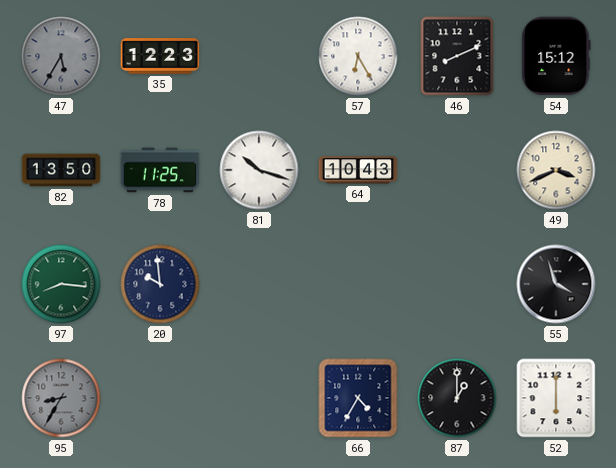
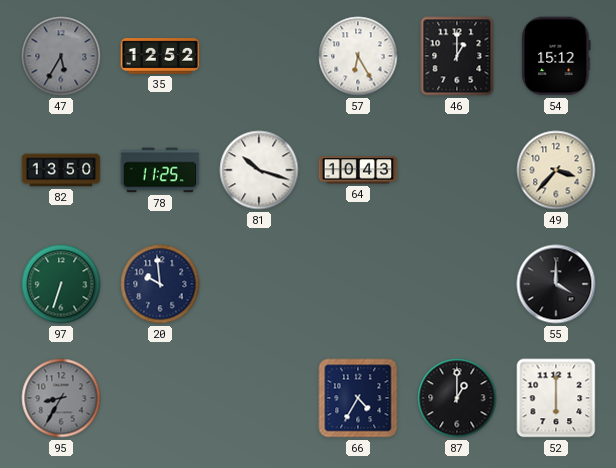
35: 12:23 -> 12:52
46: 8:11 -> 1:00
49: 3:41 -> 3:37
97: 8:16 -> 6:33
55: 3:57 -> 4:00
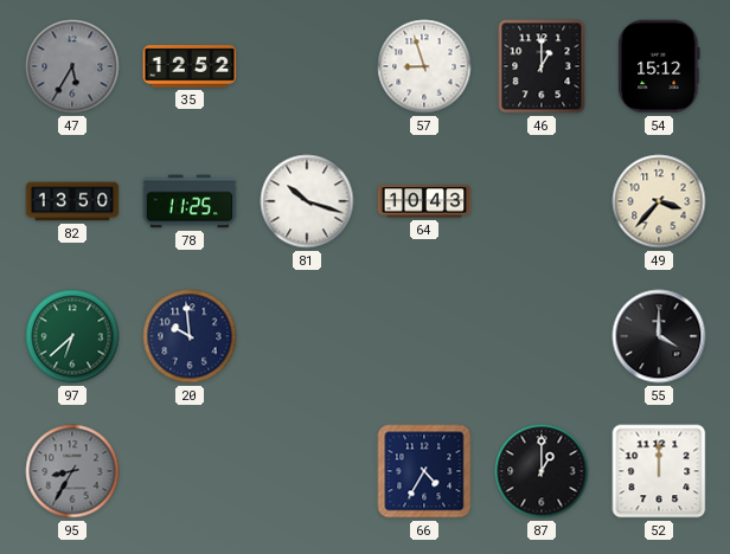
57: 6:25 -> 8:57
97: 6:33 -> 6:38
52: 6:00 -> 12:00
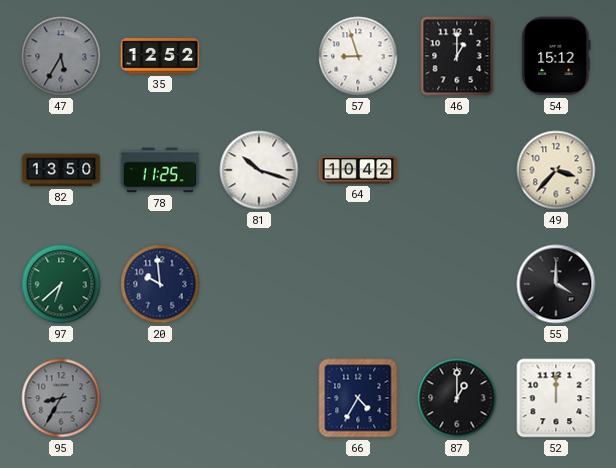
64: 10:43 -> 10:42
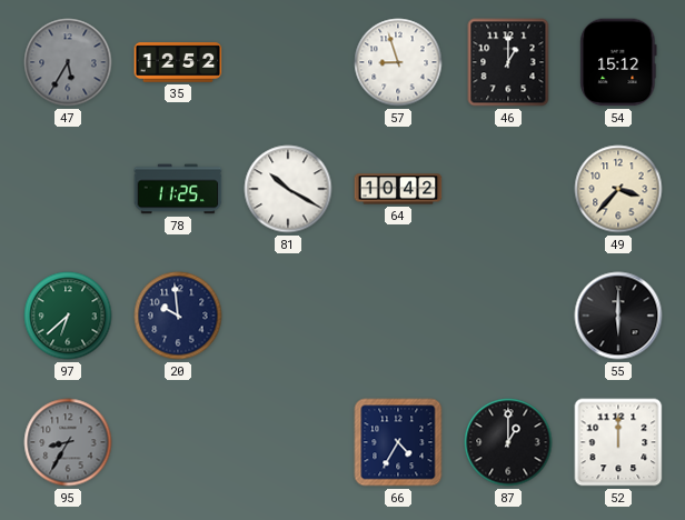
82: 13:50 -> none
81: 10:18 -> 10:20
55: 4:00 -> 6:00
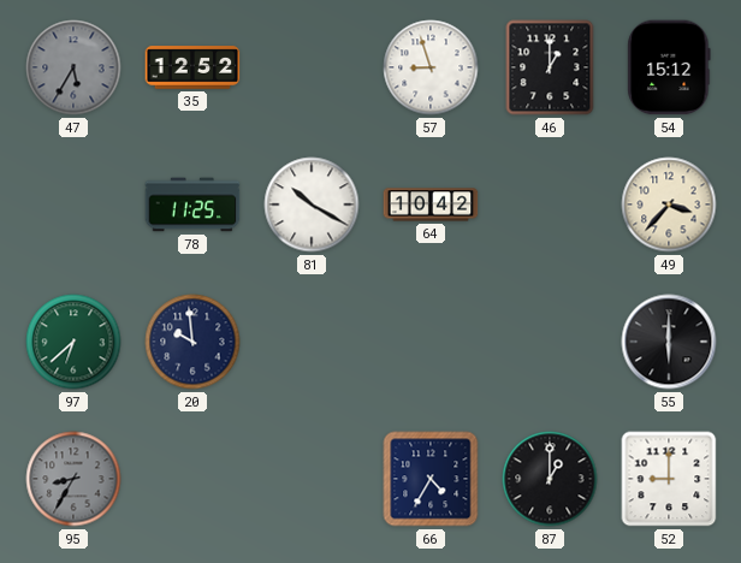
52: 12:00 -> 9:00
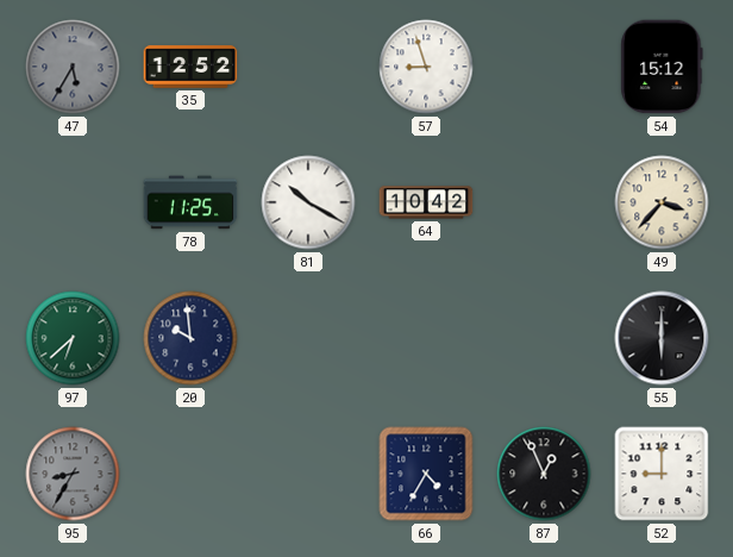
46: 1:00 -> none
87: 1:00 -> 12:56
